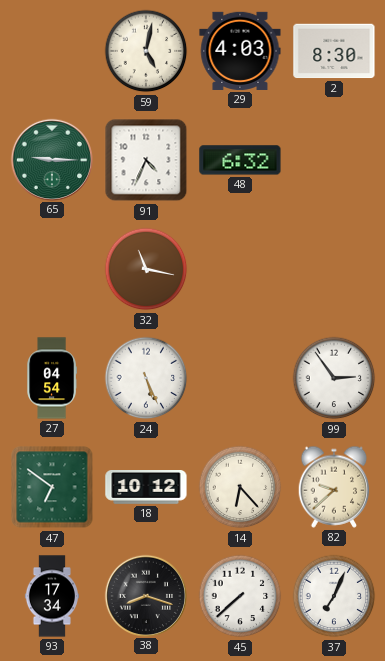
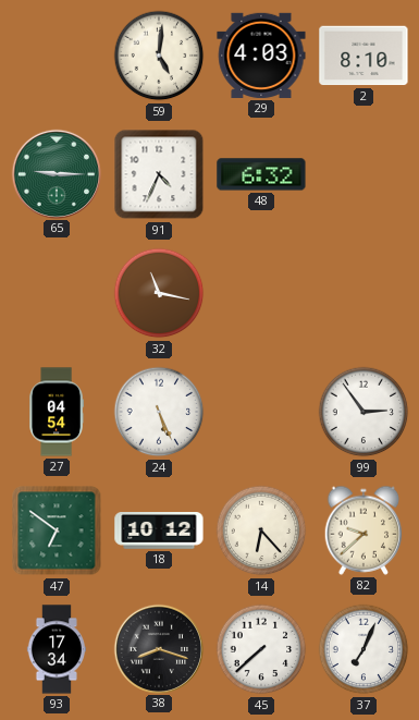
59: 5:02 -> 5:01
2: 8:30 -> 8:10
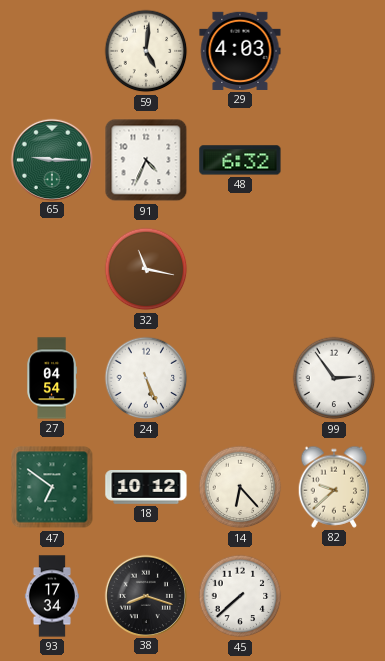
2: 8:10 -> none
37: 7:04 -> none
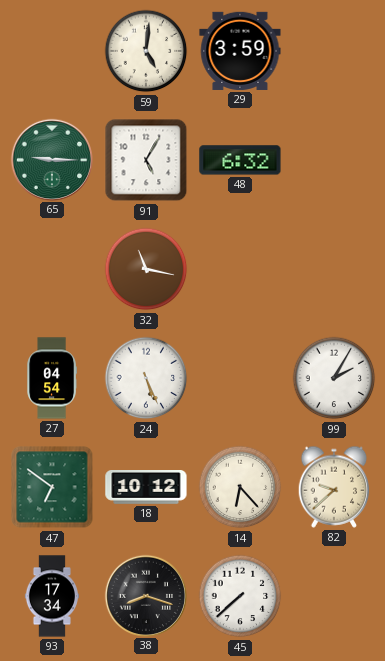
29: 4:03 -> 3:59
91: 4:34 -> 5:05
99: 2:54 -> 2:05
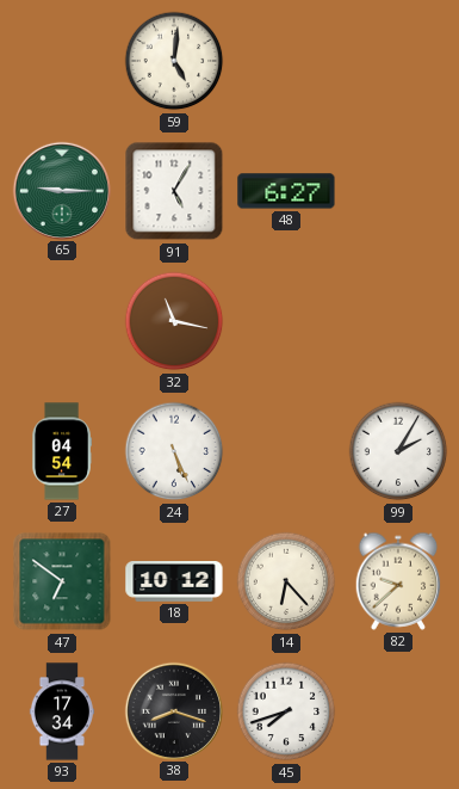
29: 3:59 -> none
48: 6:32 -> 6:27
45: 7:38 -> 7:42
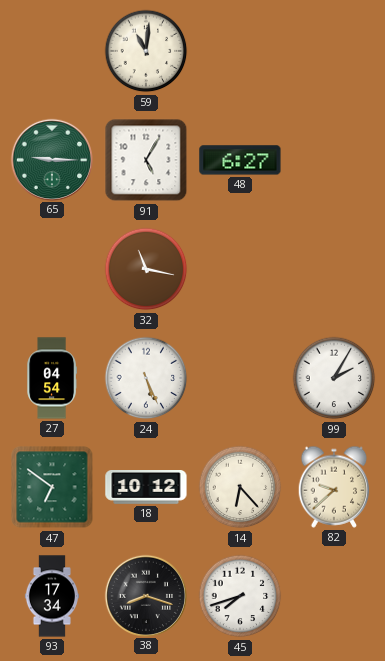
59: 5:01 -> 11:01
